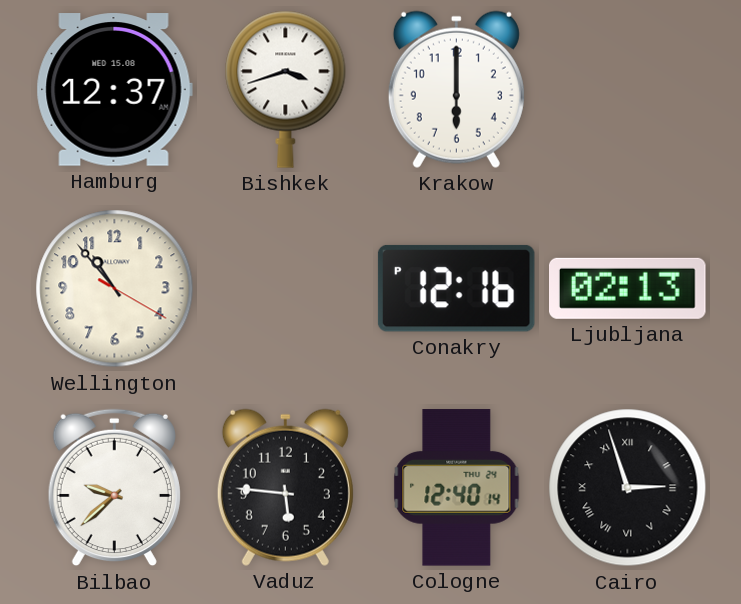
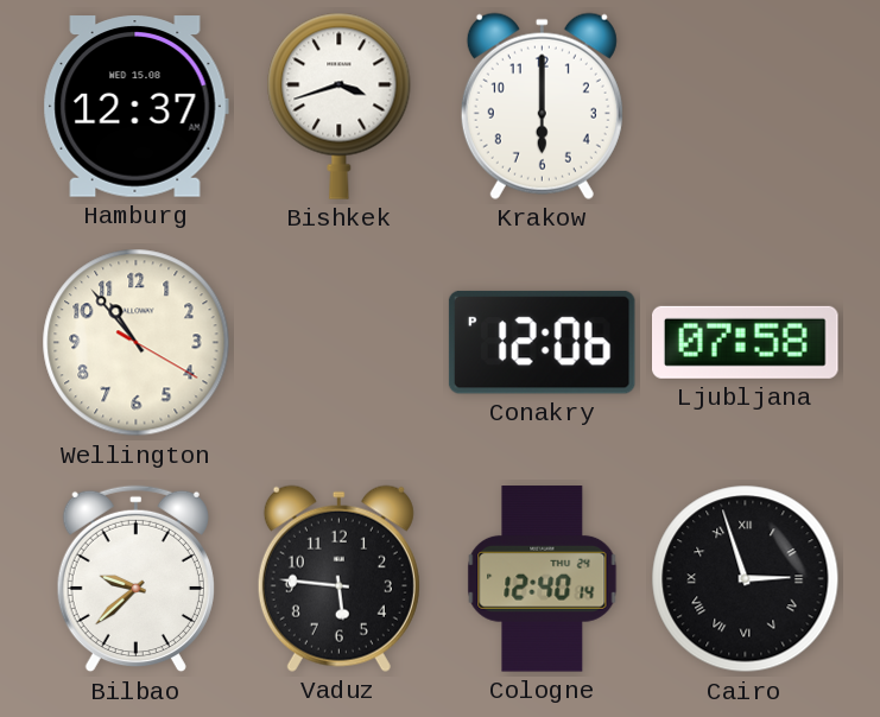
Conakry: 12:16 -> 12:06
Ljubljana: 02:13 -> 07:58
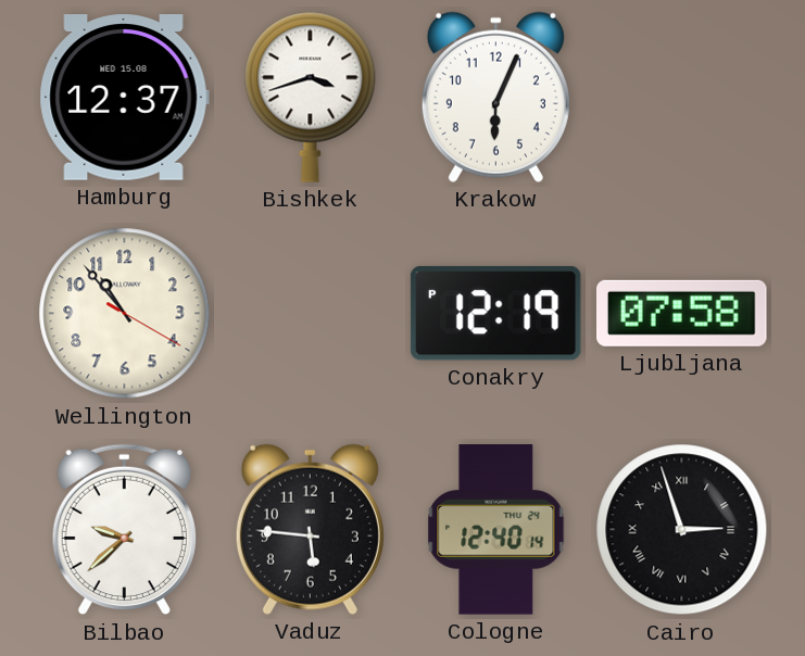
Krakow: 6:00 -> 6:04
Conakry: 12:06 -> 12:19
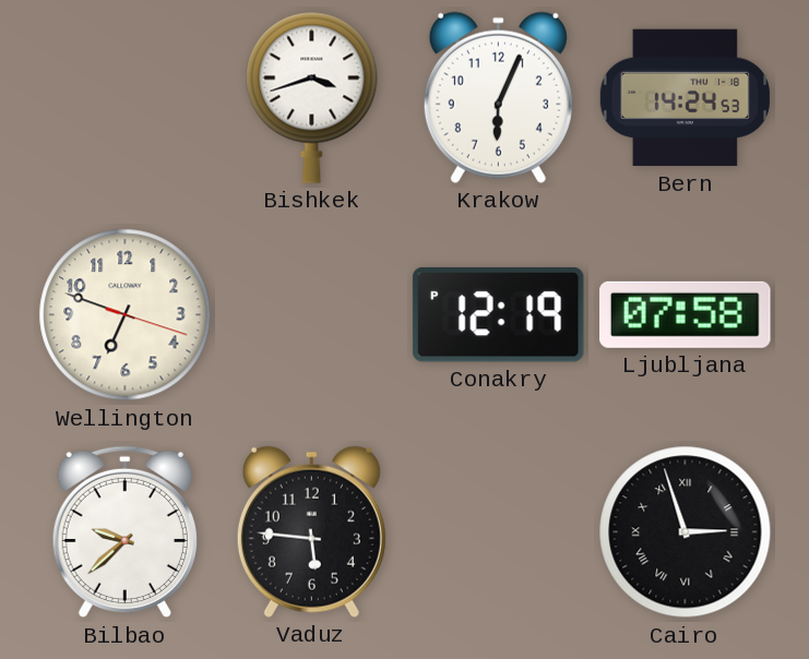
Hamburg: 12:37 -> none
Bern: none -> 14:24
Wellington: 10:53 -> 6:48
Cologne: 12:40 -> none
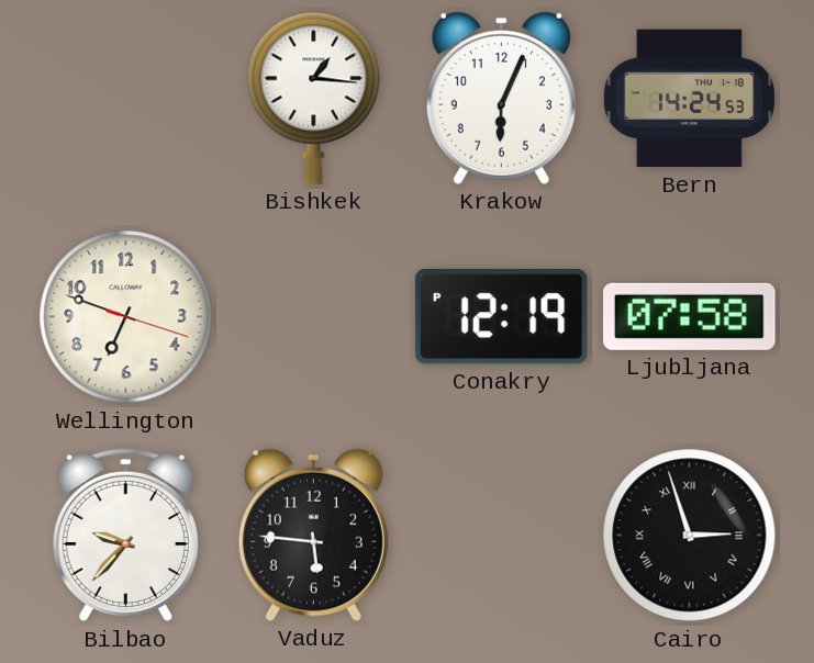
Bishkek: 3:42 -> 1:16
Bilbao: 9:38 -> 9:37
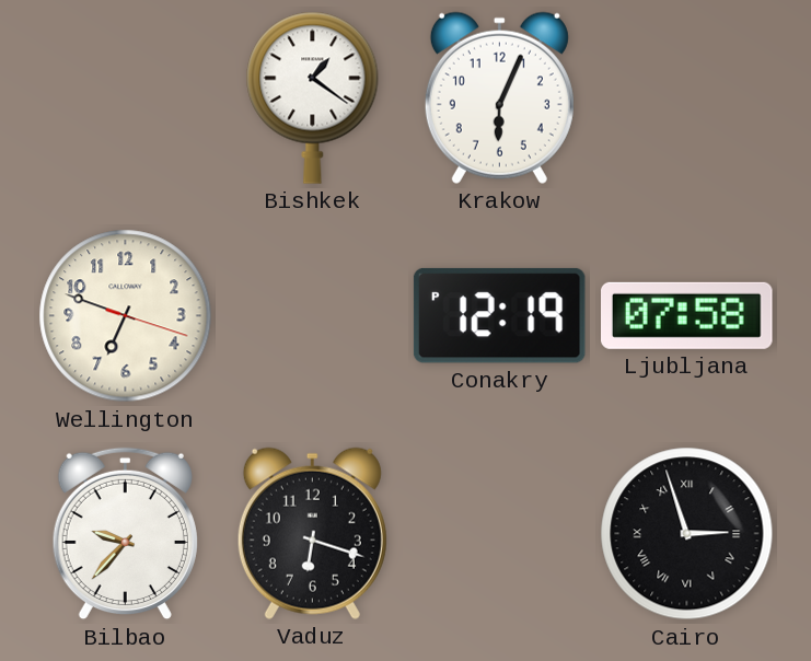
Bishkek: 1:16 -> 1:21
Bern: 14:24 -> none
Vaduz: 5:46 -> 6:18
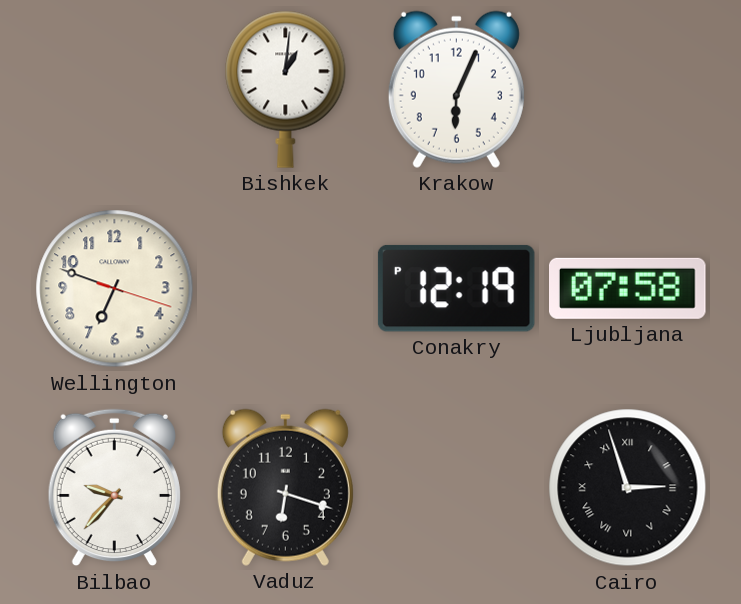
Bishkek: 1:21 -> 1:01
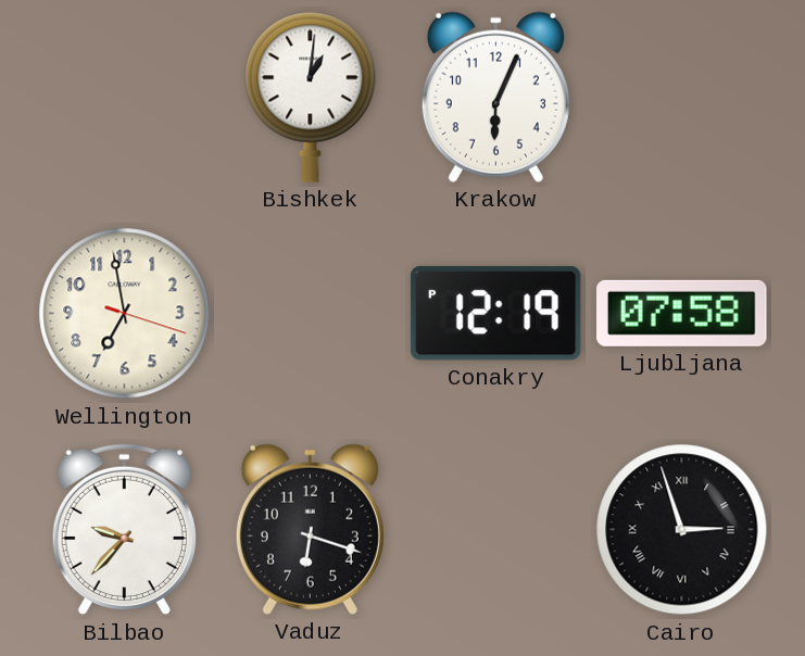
Wellington: 6:48 -> 6:58
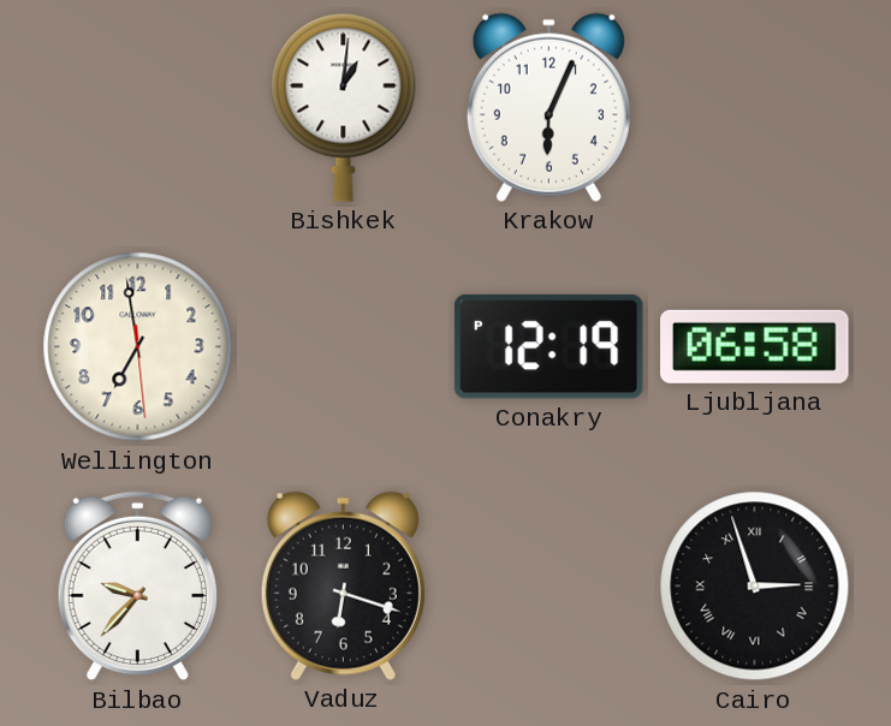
Wellington: 6:58:18 -> 6:58:29
Ljubljana: 07:58 -> 06:58
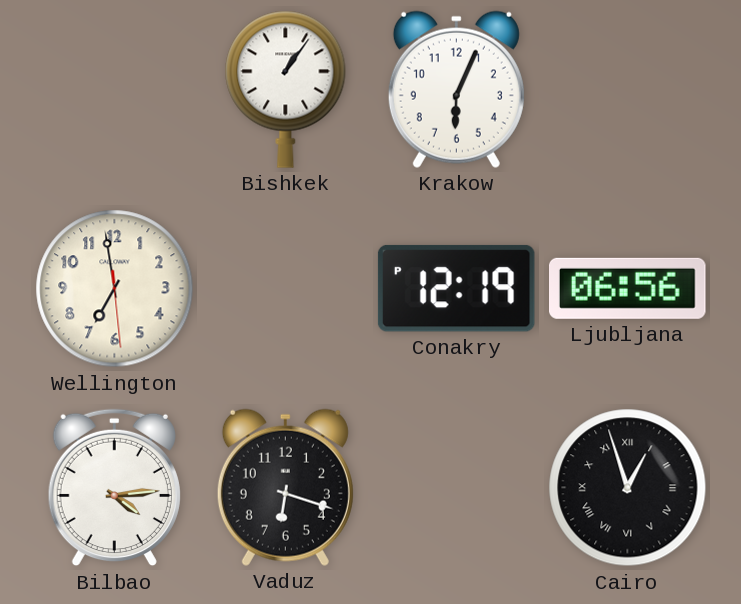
Bishkek: 1:01 -> 1:06
Ljubljana: 06:58 -> 06:56
Bilbao: 9:37 -> 4:14
Cairo: 2:57 -> 12:57
